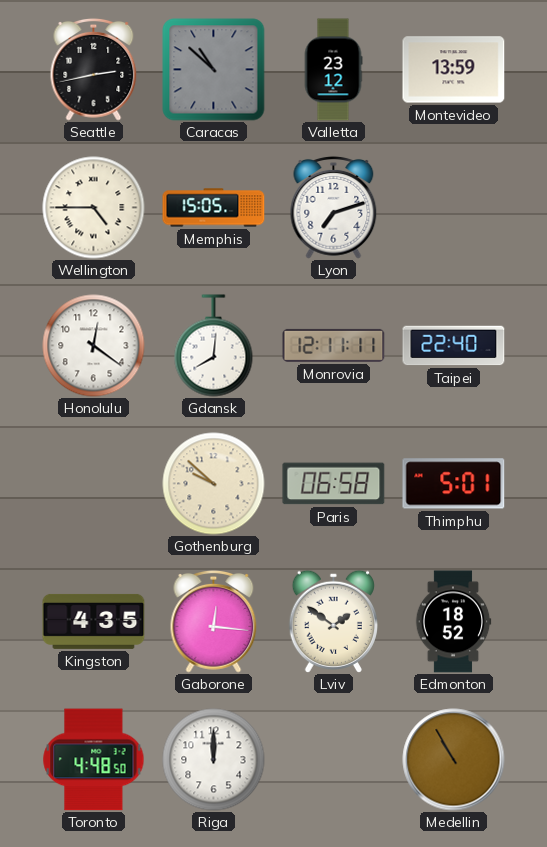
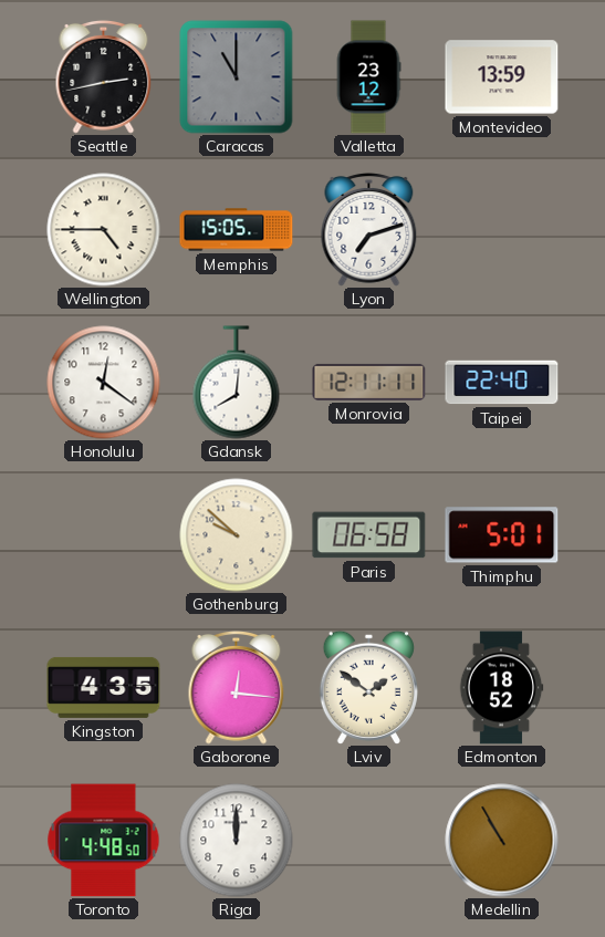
Caracas: 10:52 -> 11:00
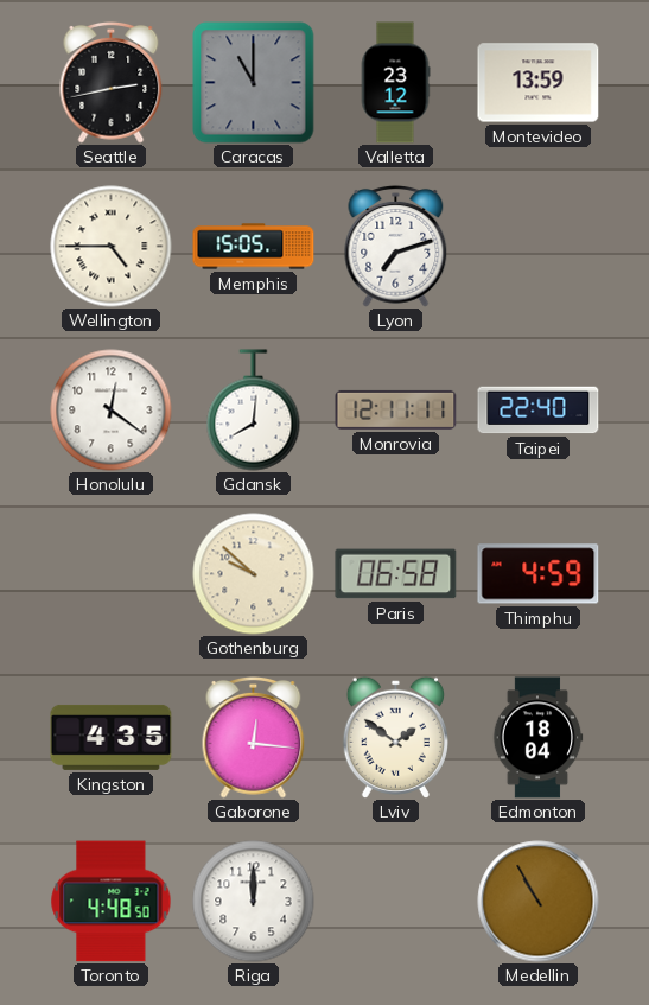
Thimphu: 5:01 -> 4:59
Edmonton: 18:52 -> 18:04
